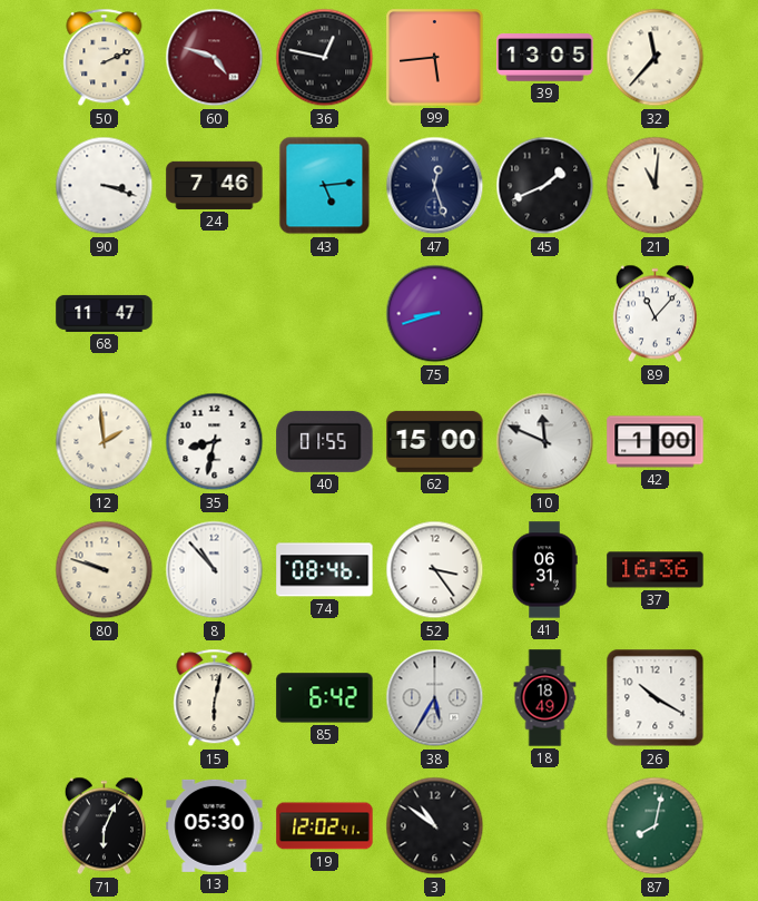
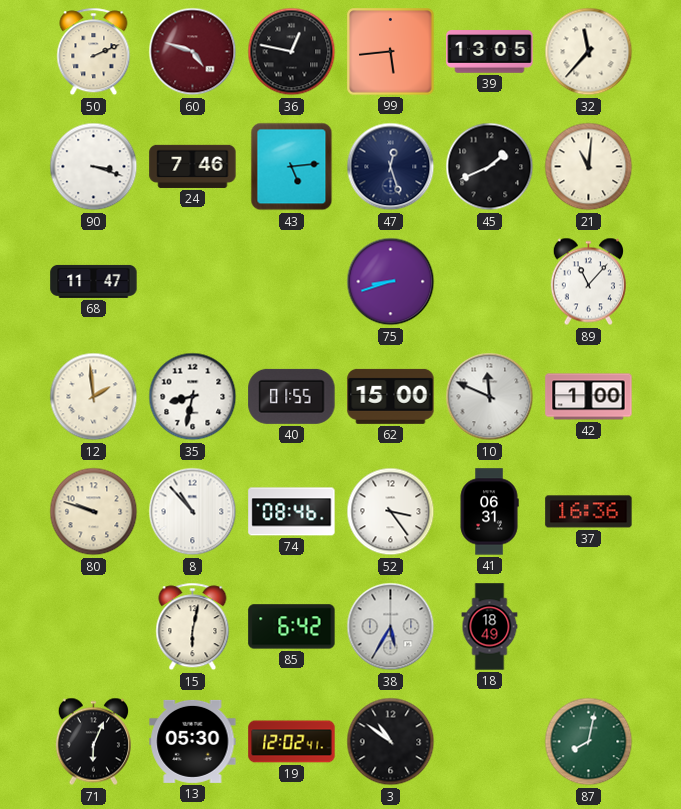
26: 10:20 -> none
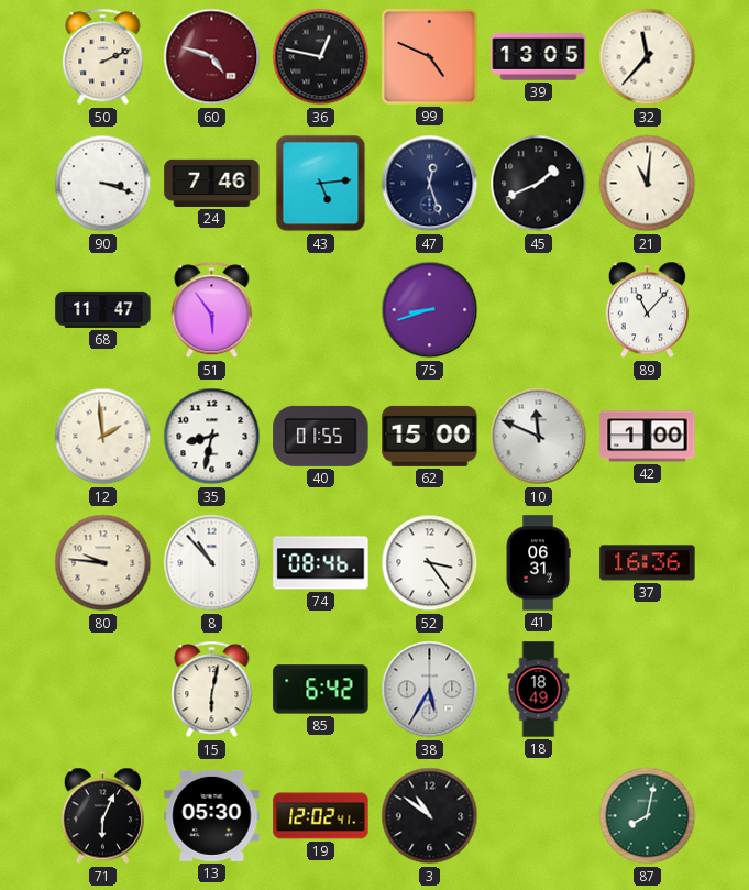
99: 5:44 -> 4:49
51: none -> 5:54
80: 9:48 -> 9:46
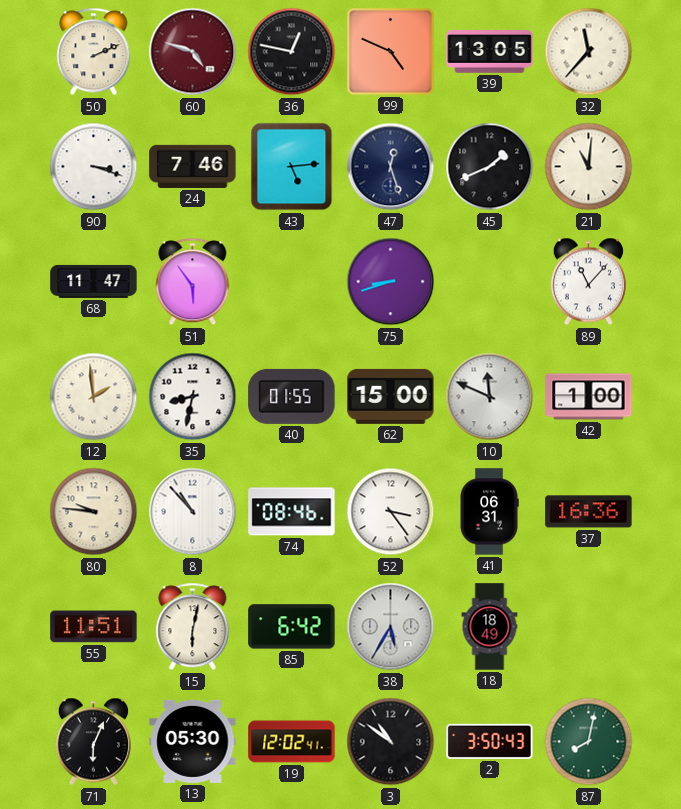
55: none -> 11:51
2: none -> 3:50
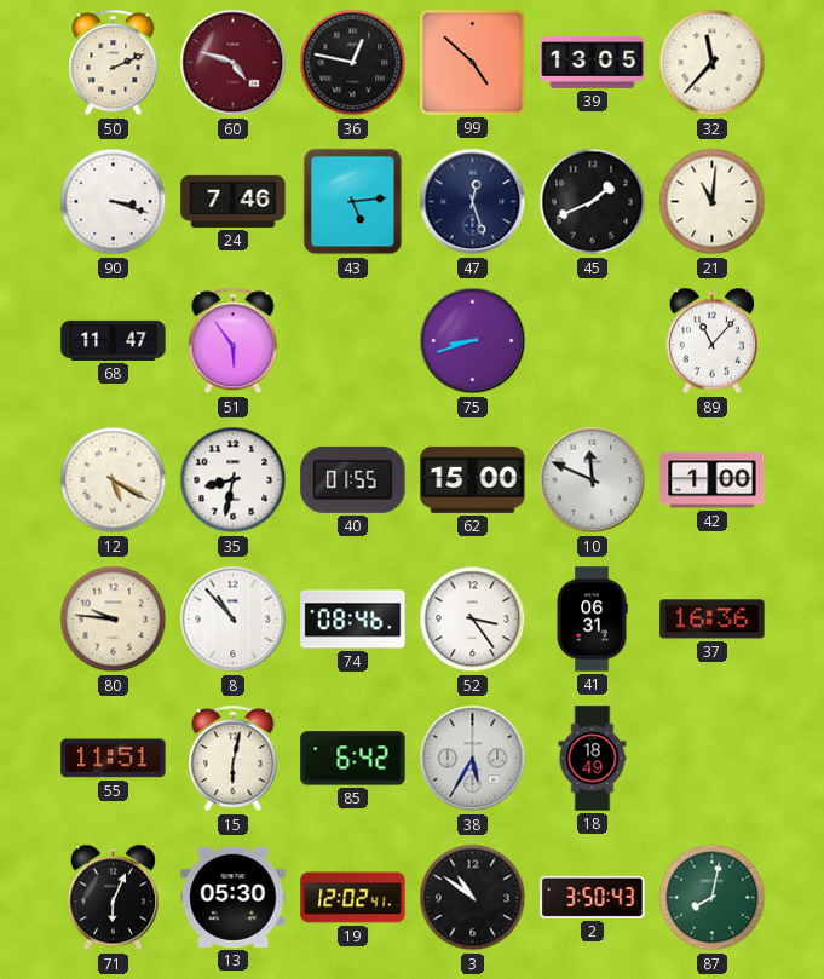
99: 4:49 -> 4:52
12: 1:59 -> 5:20
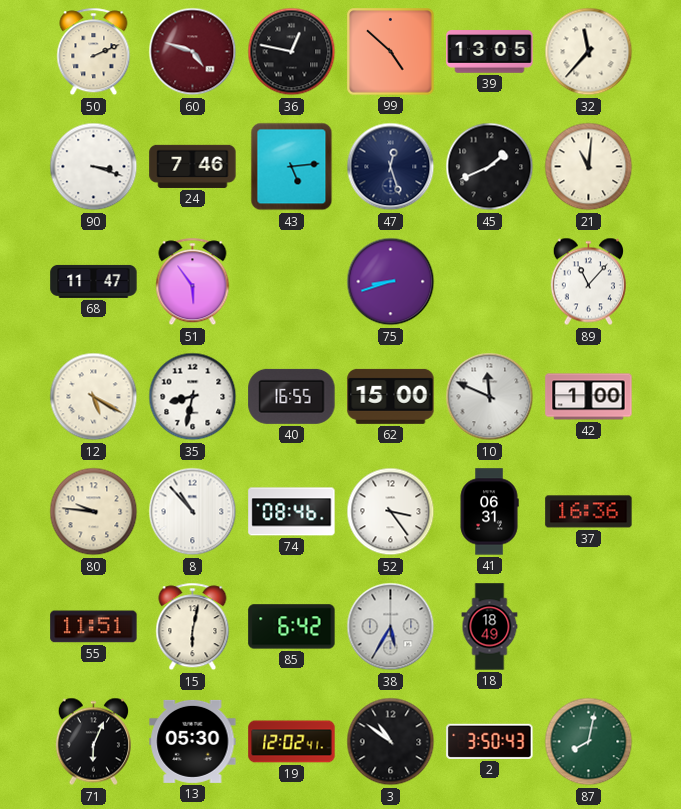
40: 01:55 -> 16:55
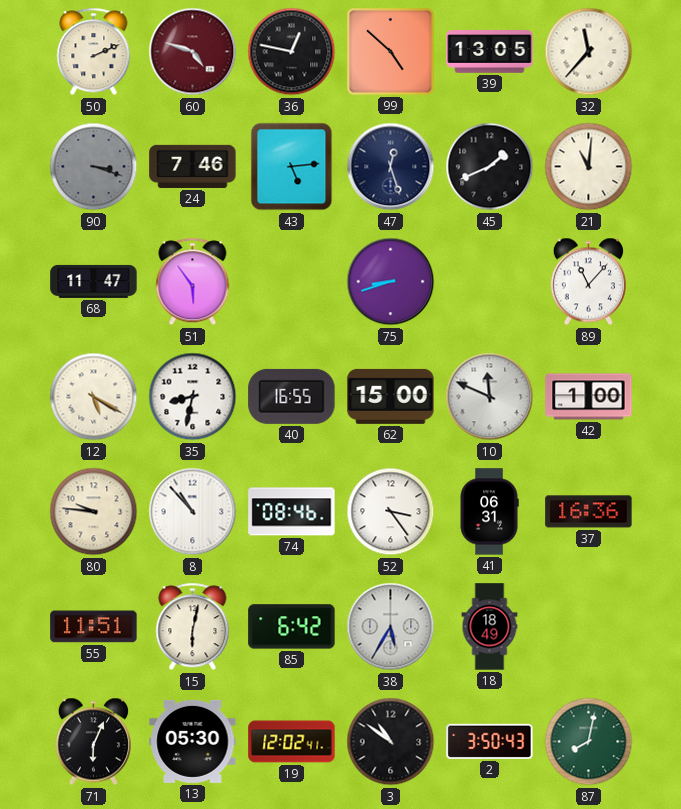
90 dial: white -> grey
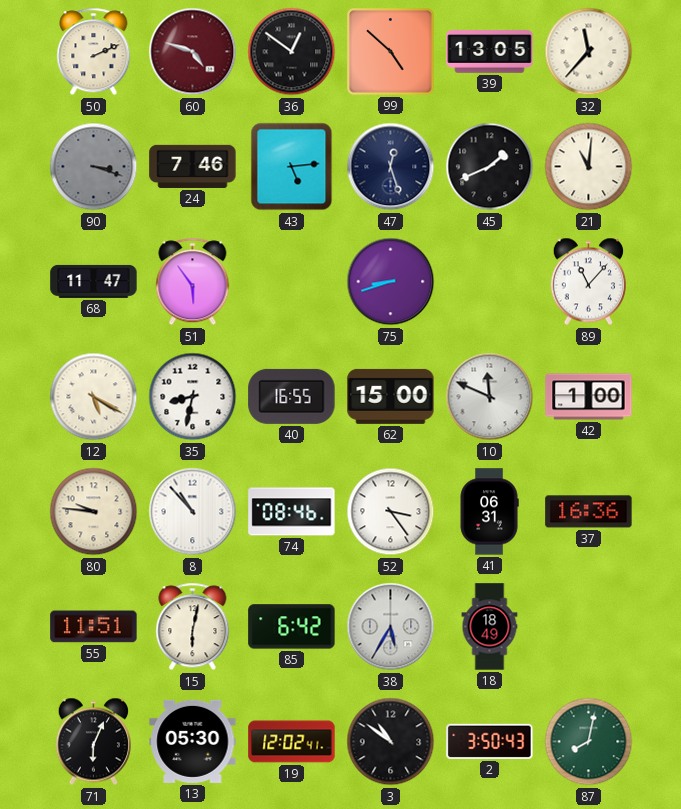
36: 12:47 -> 12:51
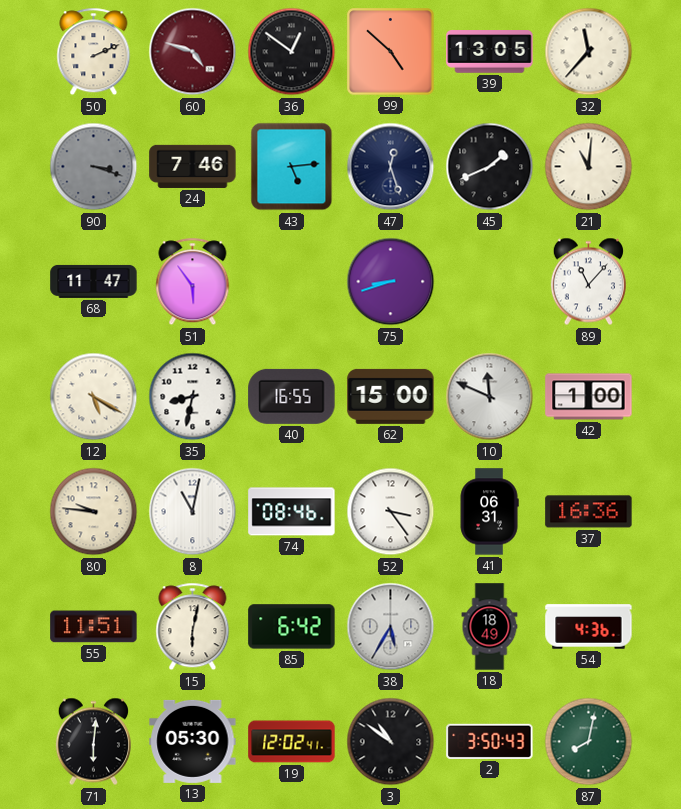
8: 10:53 -> 11:02
54: none -> 4:36
71: 6:04 -> 6:01
